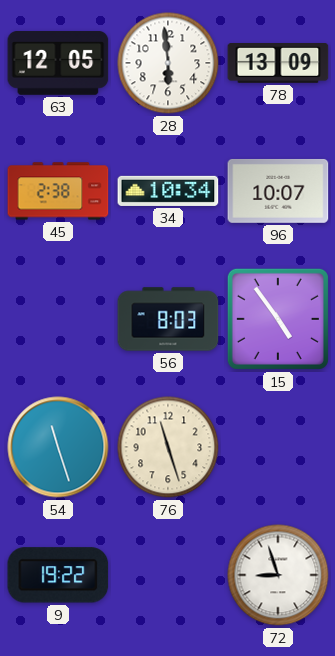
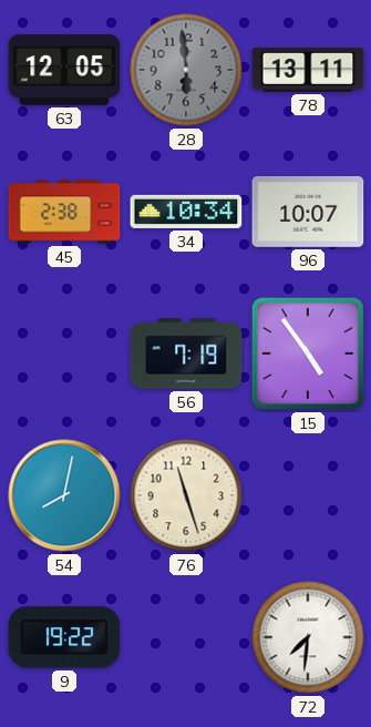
28 dial: white -> grey
78: 13:09 -> 13:11
56: 8:03 -> 7:19
54: 11:27 -> 8:02
72: 8:57 -> 7:31
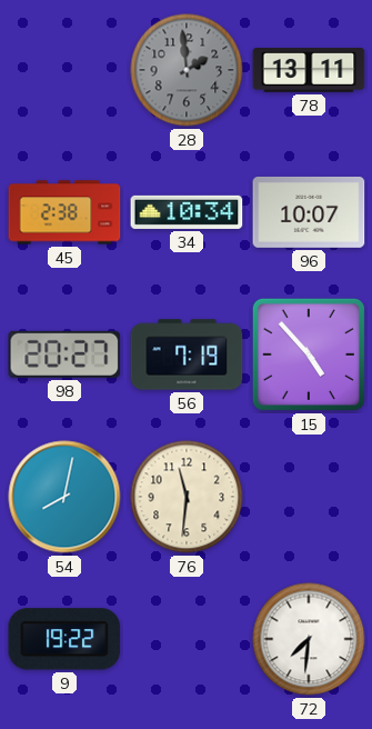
63: 12:05 -> none
28: 5:59 -> 1:59
98: none -> 20:27
15: 4:54 -> 4:53
76: 11:27 -> 11:31
